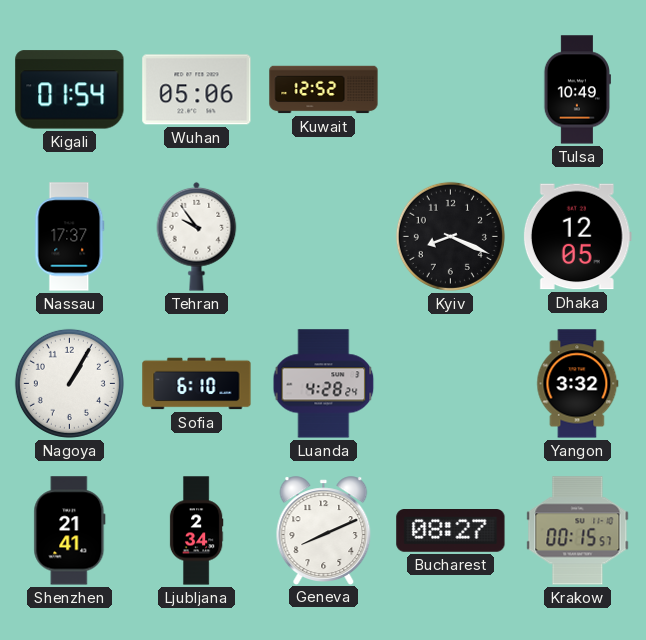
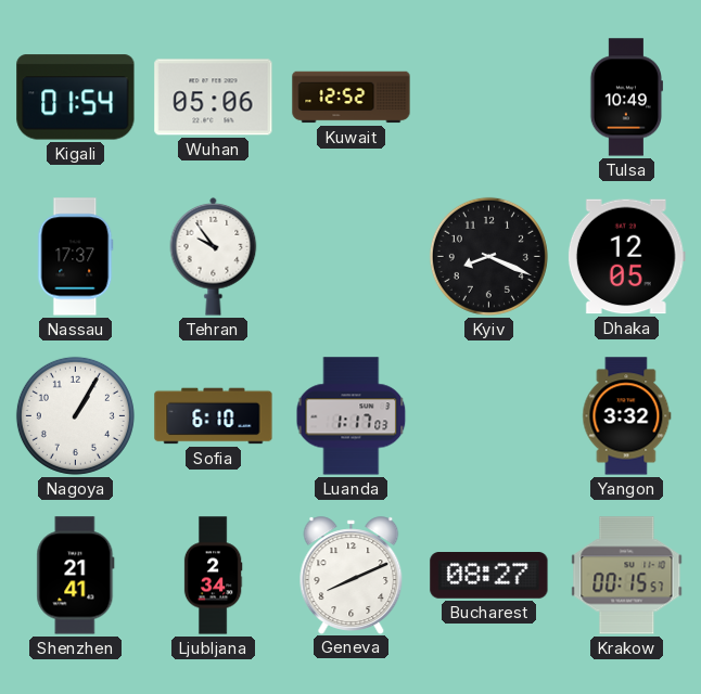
Luanda: 4:28 -> 1:17
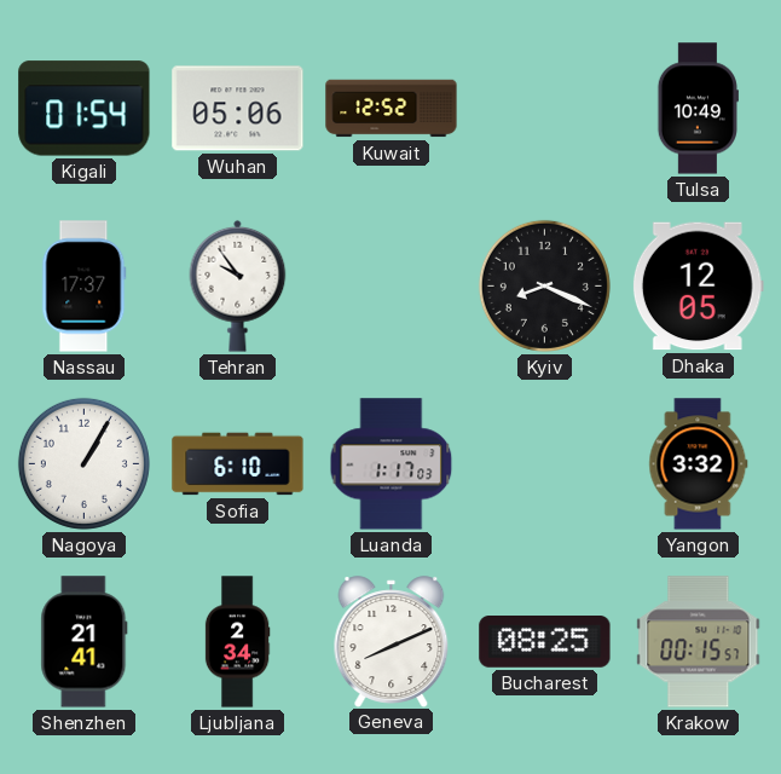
Bucharest: 08:27 -> 08:25
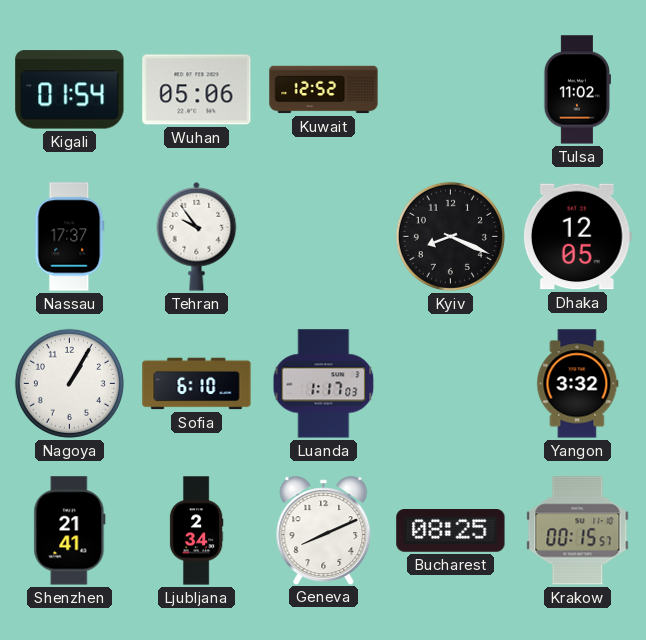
Tulsa: 10:49 -> 11:02
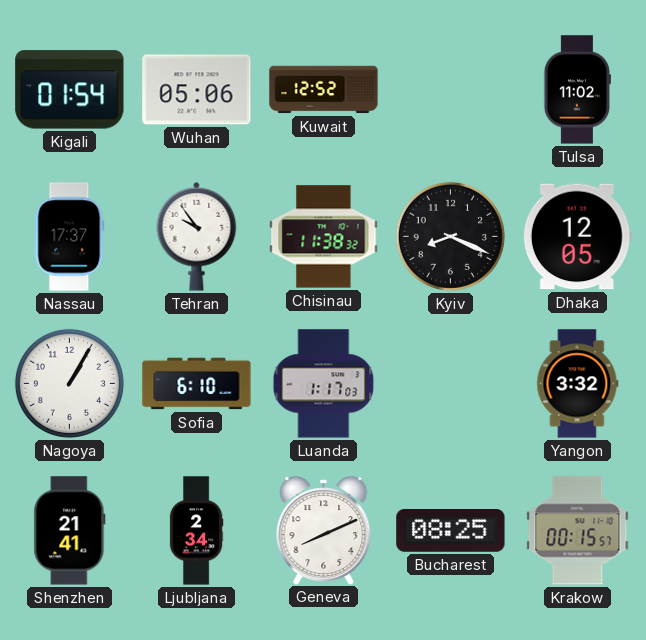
Chisinau: none -> 11:38
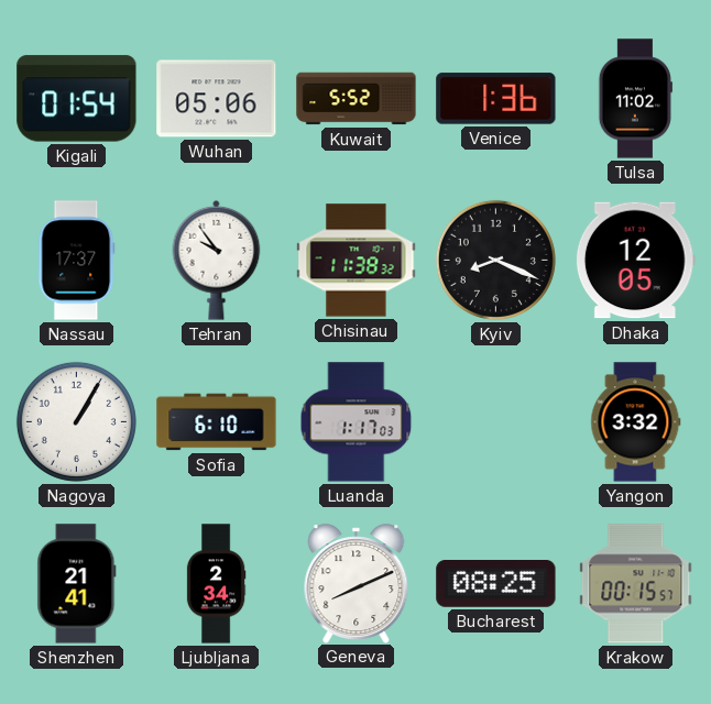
Kuwait: 12:52 -> 5:52
Venice: none -> 1:36
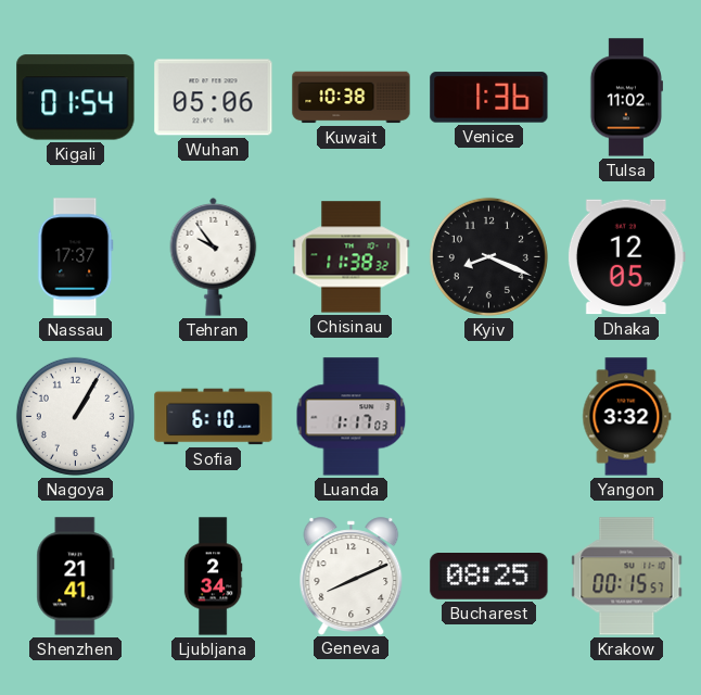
Kuwait: 5:52 -> 10:38
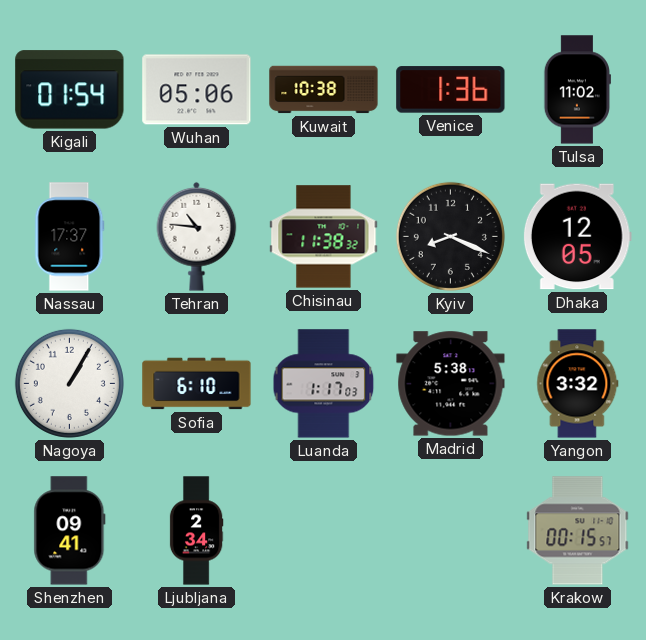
Tehran: 9:54 -> 10:46
Madrid: none -> 5:38
Shenzhen: 21:41 -> 09:41
Geneva: 8:11 -> none
Bucharest: 08:25 -> none
